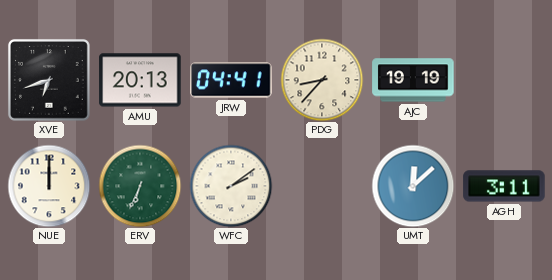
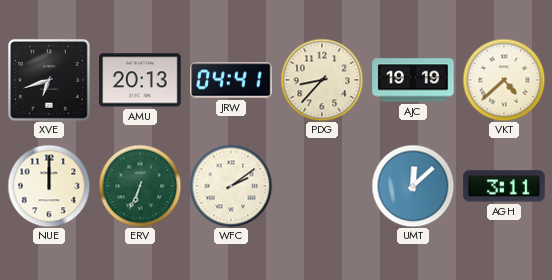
VKT: none -> 4:38
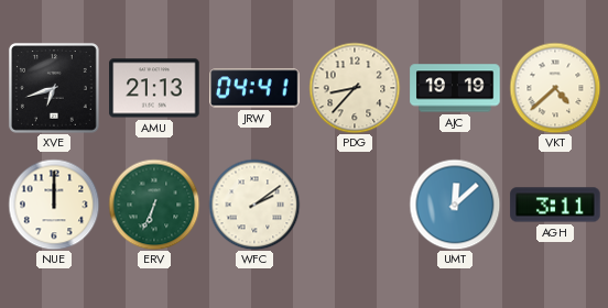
AMU: 20:13 -> 21:13
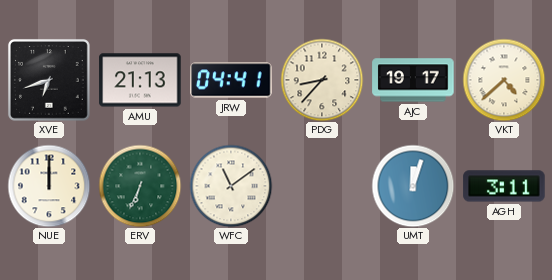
AJC: 19:19 -> 19:17
WFC: 2:09 -> 11:09
UMT: 12:08 -> 12:03
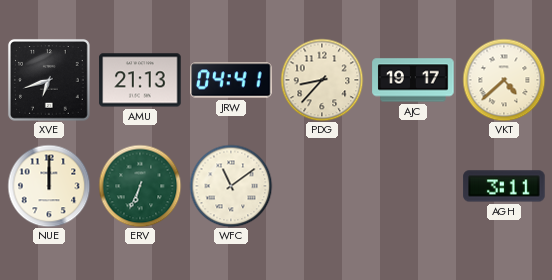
UMT: 12:03 -> none
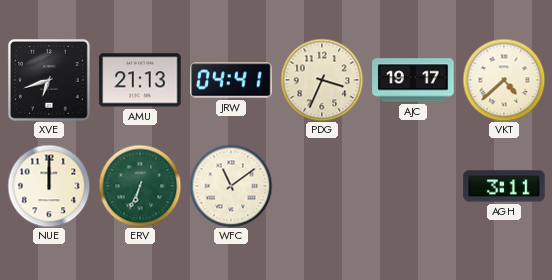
PDG: 8:37 -> 3:34
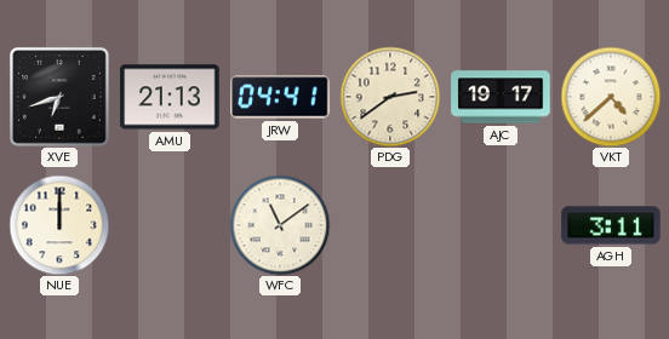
PDG: 3:34 -> 2:39
ERV: 6:34 -> none
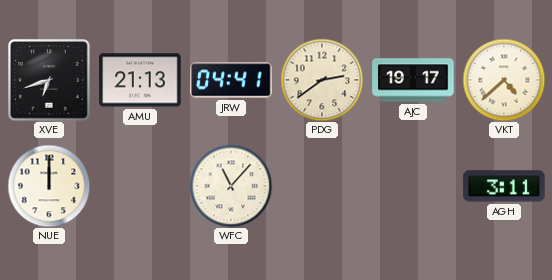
WFC: 11:09 -> 11:07
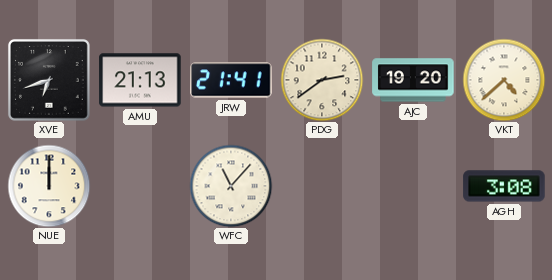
JRW: 04:41 -> 21:41
AJC: 19:17 -> 19:20
AGH: 3:11 -> 3:08
